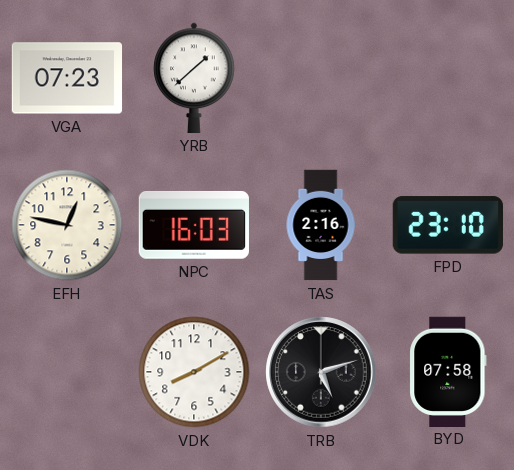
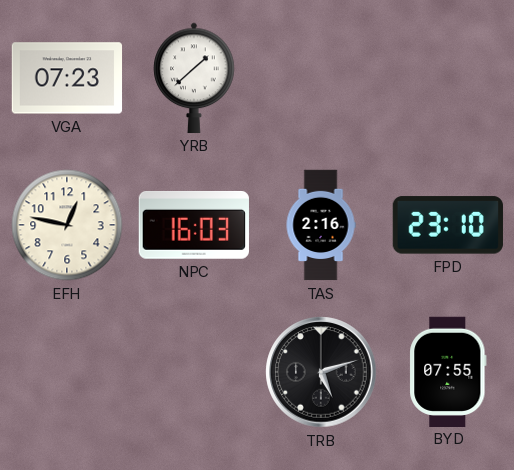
VDK: 8:10 -> none
BYD: 07:58 -> 07:55
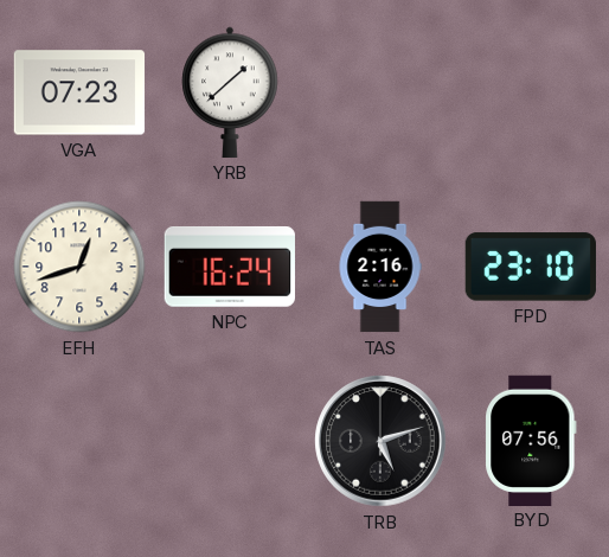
EFH: 12:47 -> 12:42
NPC: 16:03 -> 16:24
BYD: 07:55 -> 07:56
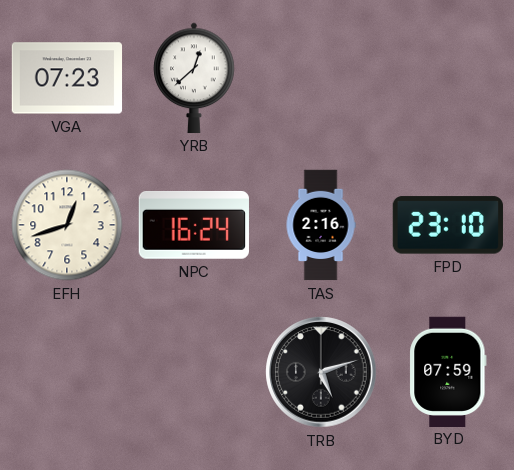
YRB: 1:38 -> 12:38
BYD: 07:56 -> 07:59
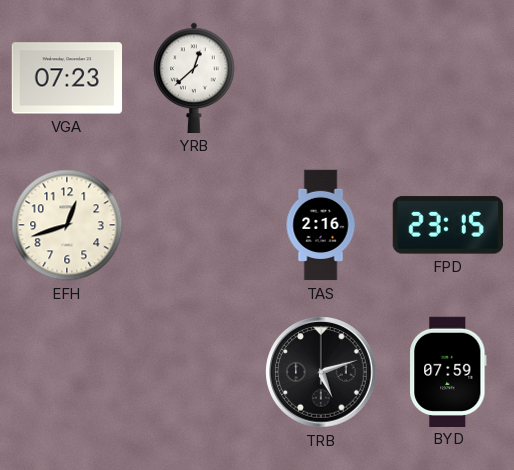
NPC: 16:24 -> none
FPD: 23:10 -> 23:15
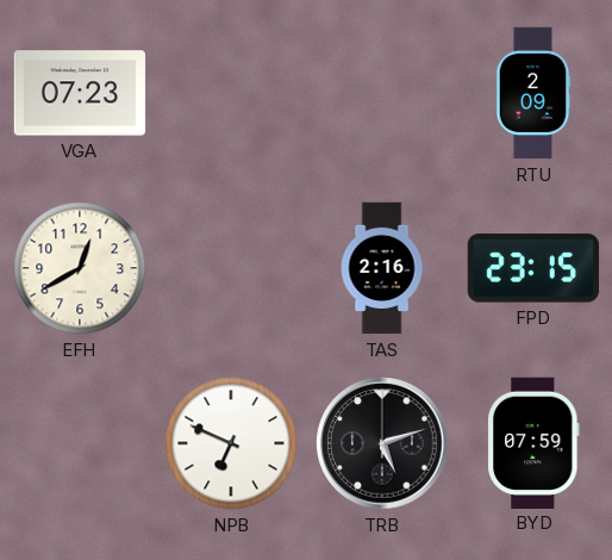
YRB: 12:38 -> none
RTU: none -> 2:09
EFH: 12:42 -> 12:40
NPB: none -> 6:49
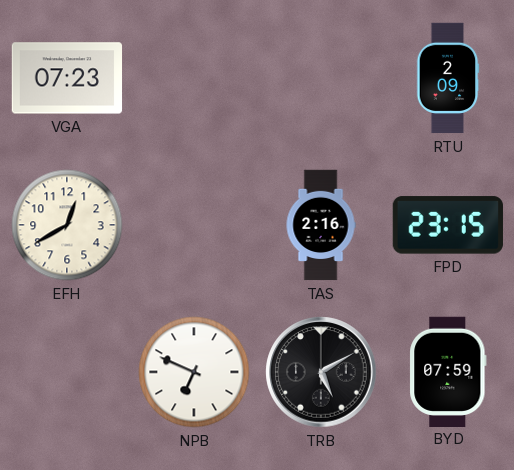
TRB: 5:12 -> 5:10
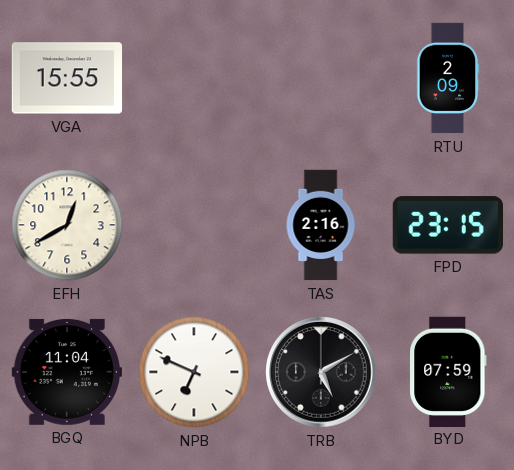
VGA: 07:23 -> 15:55
BGQ: none -> 11:04
